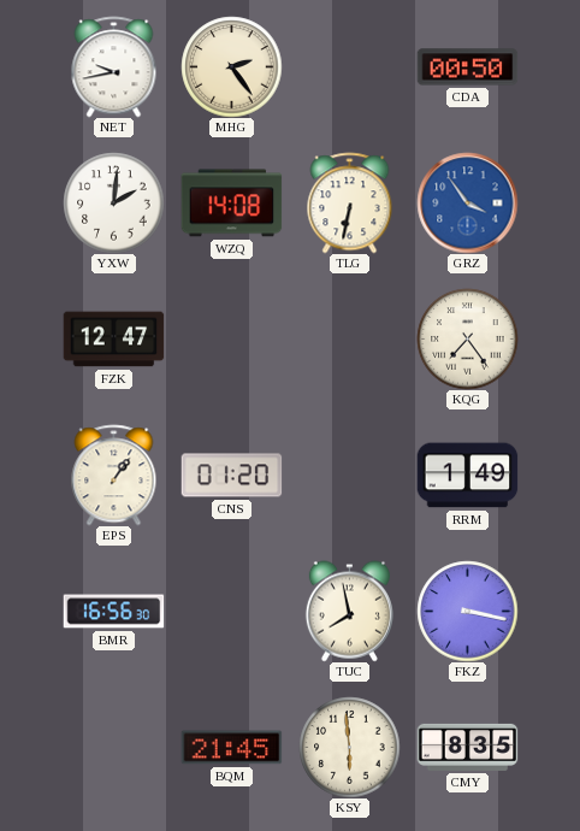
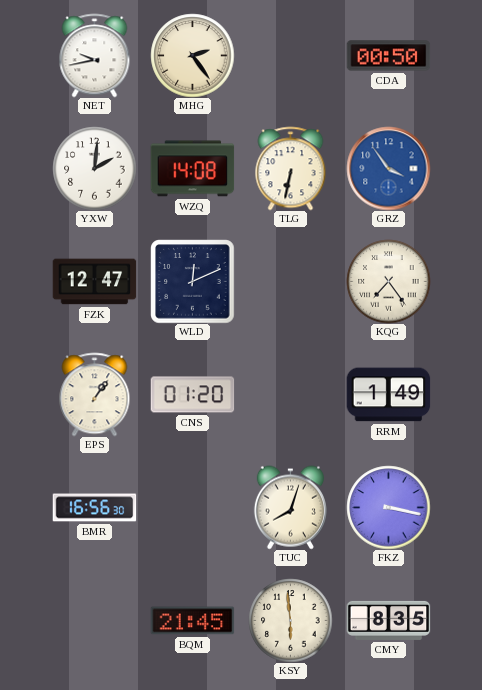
WLD: none -> 12:11
TUC: 7:58 -> 8:03
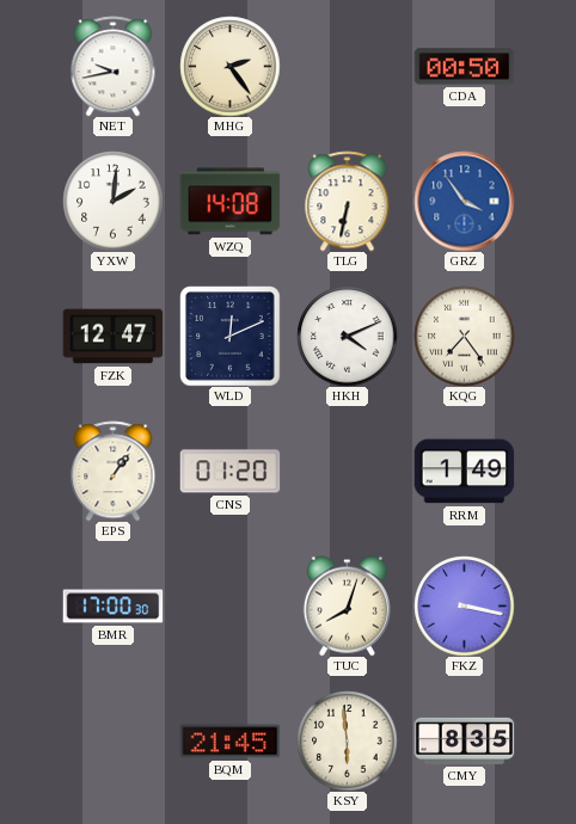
HKH: none -> 4:11
BMR: 16:56 -> 17:00
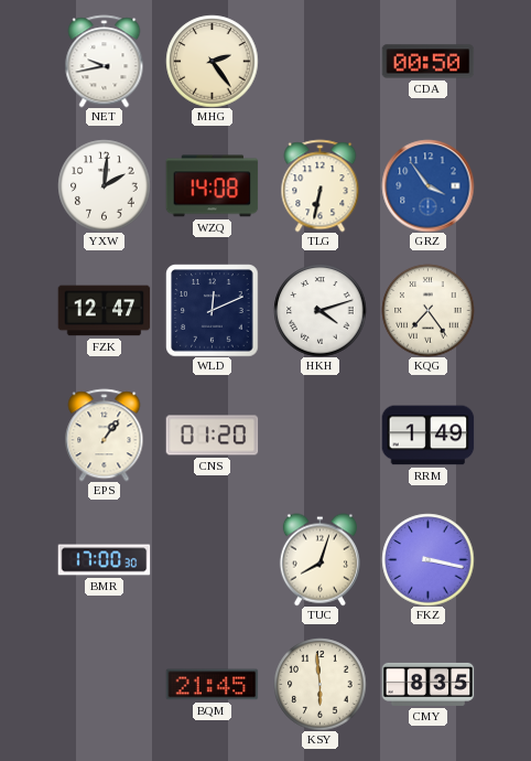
HKH: 4:11 -> 4:12
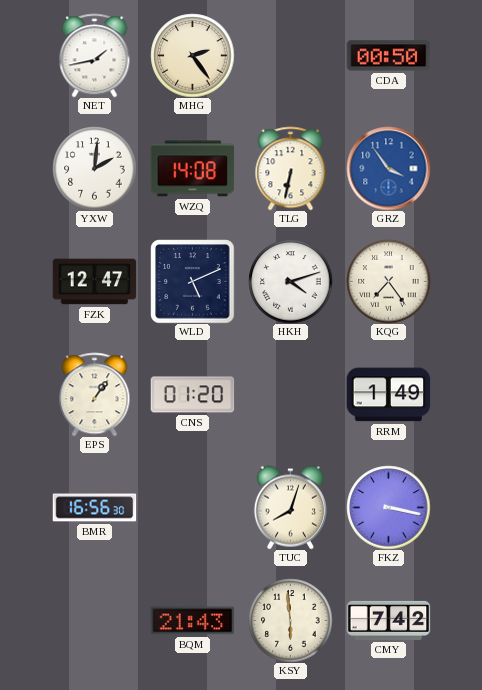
NET: 9:43 -> 1:43
WLD: 12:11 -> 5:11
BMR: 17:00 -> 16:56
BQM: 21:45 -> 21:43
CMY: 8:35 -> 7:42
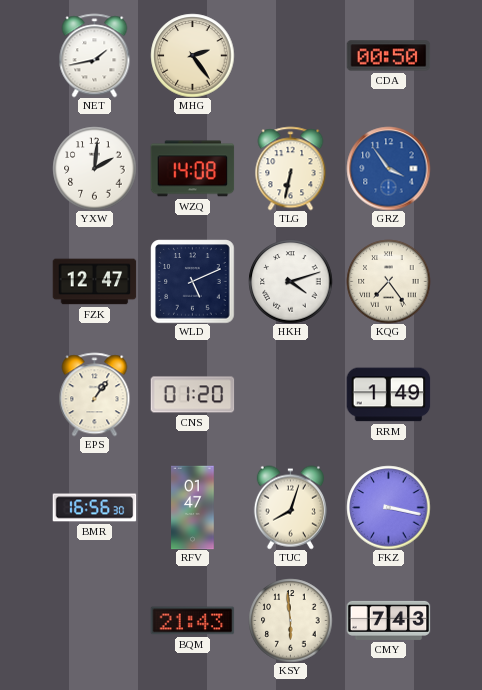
RFV: none -> 01:47
CMY: 7:42 -> 7:43
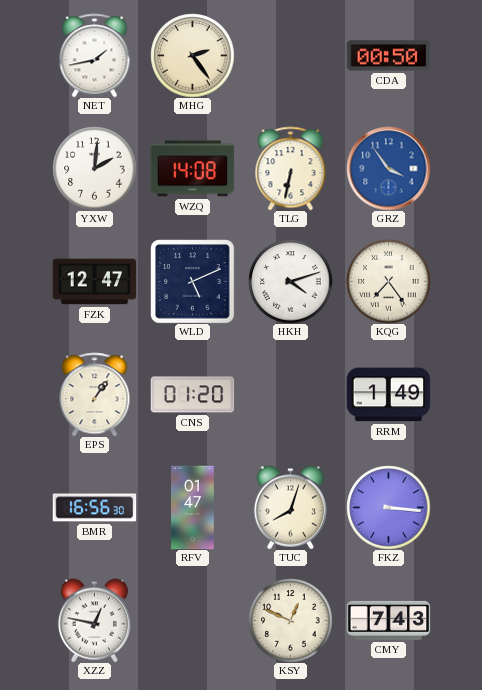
FKZ: 3:17 -> 3:16
XZZ: none -> 12:47
BQM: 21:43 -> none
KSY: 5:59 -> 12:49
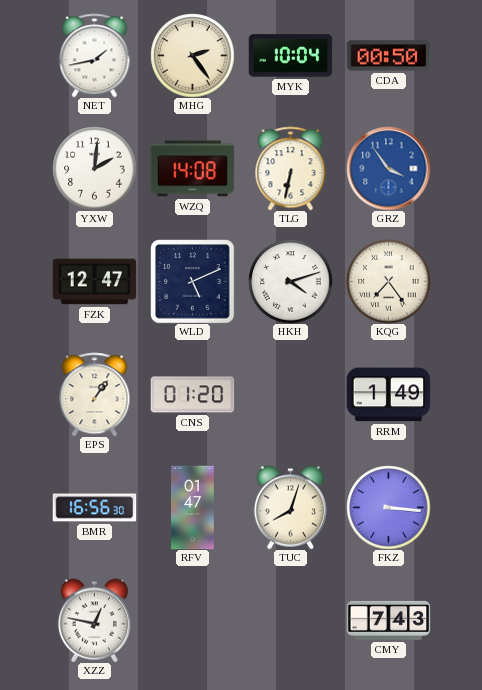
MYK: none -> 10:04
KSY: 12:49 -> none
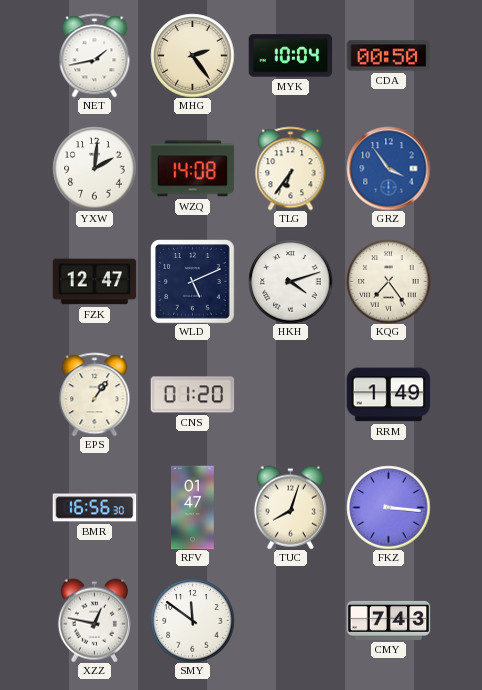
TLG: 6:32 -> 6:36
SMY: none -> 11:51
